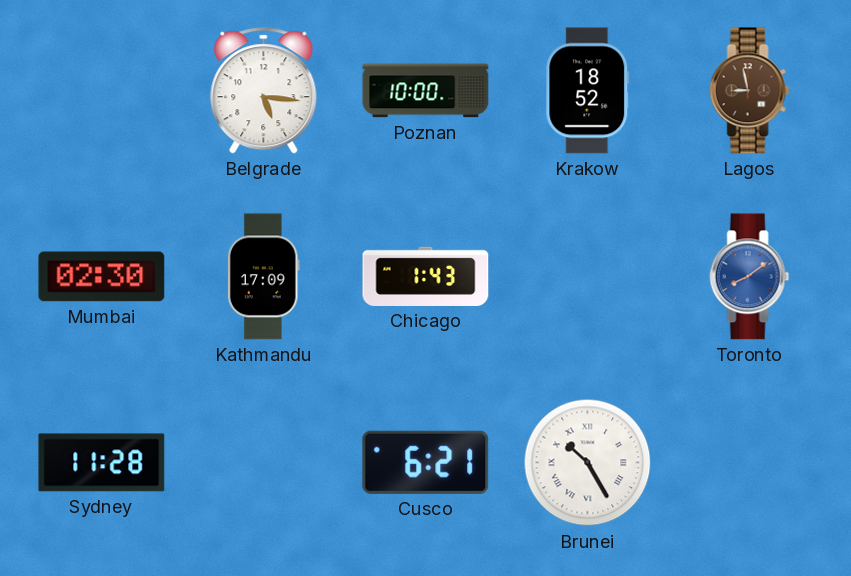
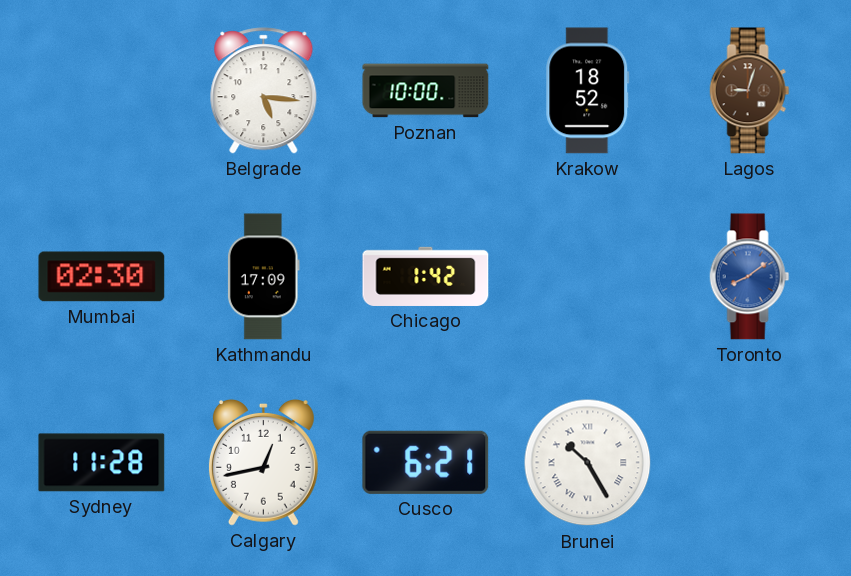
Lagos: 8:58 -> 9:03
Chicago: 1:43 -> 1:42
Calgary: none -> 12:43
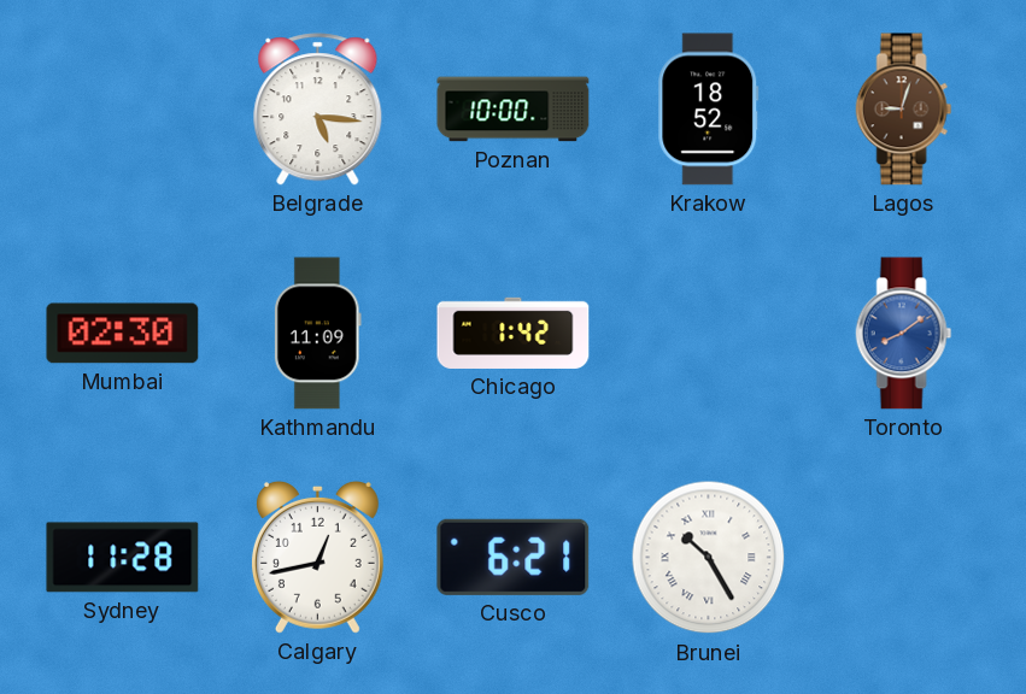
Kathmandu: 17:09 -> 11:09
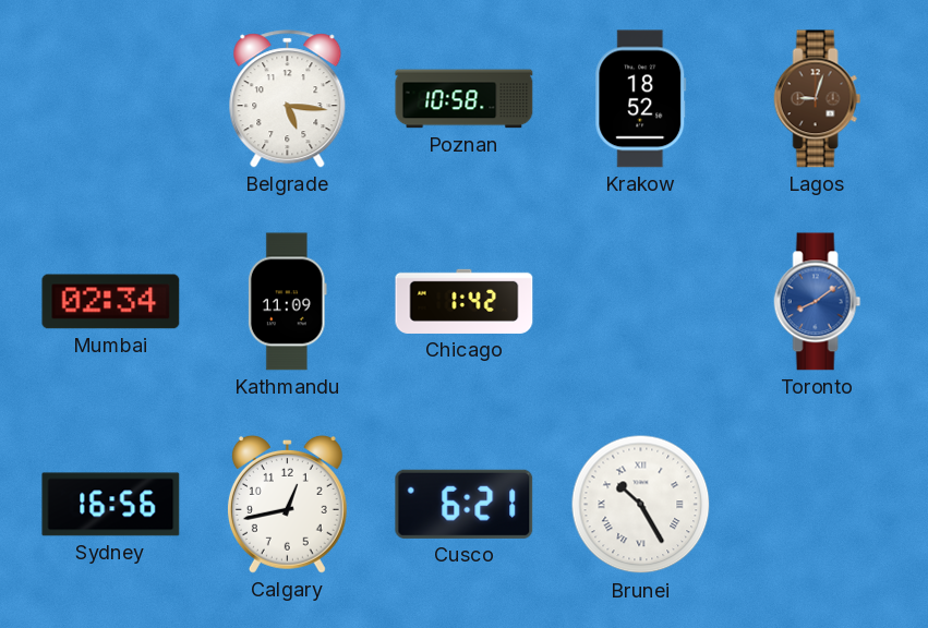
Poznan: 10:00 -> 10:58
Mumbai: 02:30 -> 02:34
Sydney: 11:28 -> 16:56
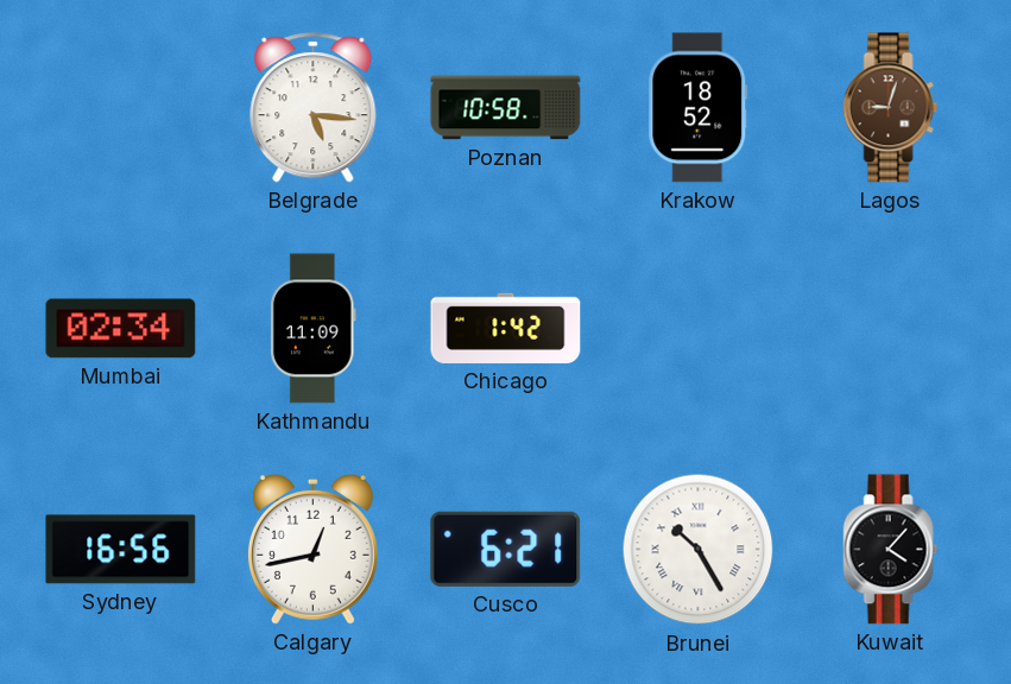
Toronto: 8:09 -> none
Kuwait: none -> 4:07
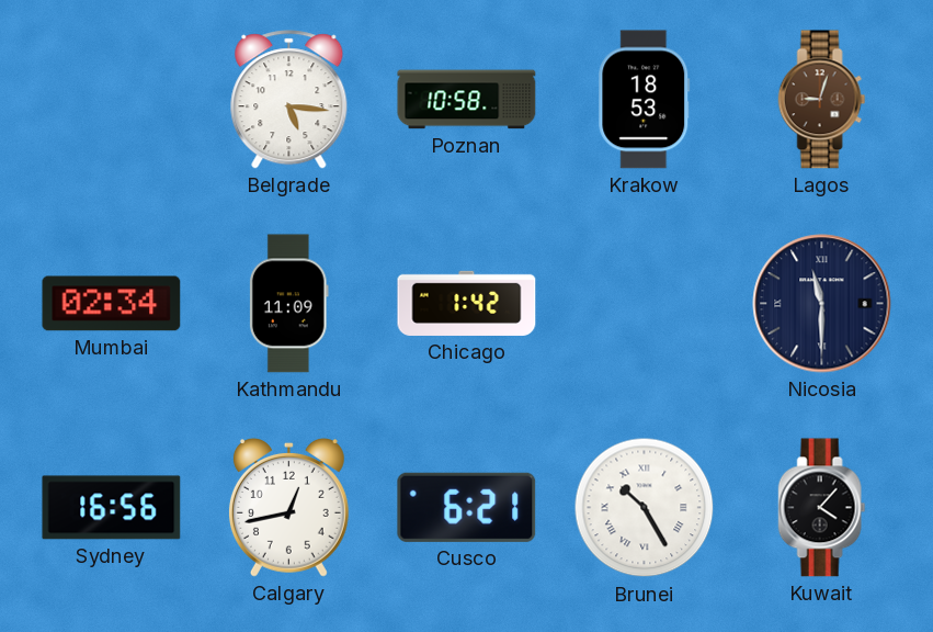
Krakow: 18:52 -> 18:53
Nicosia: none -> 11:30
